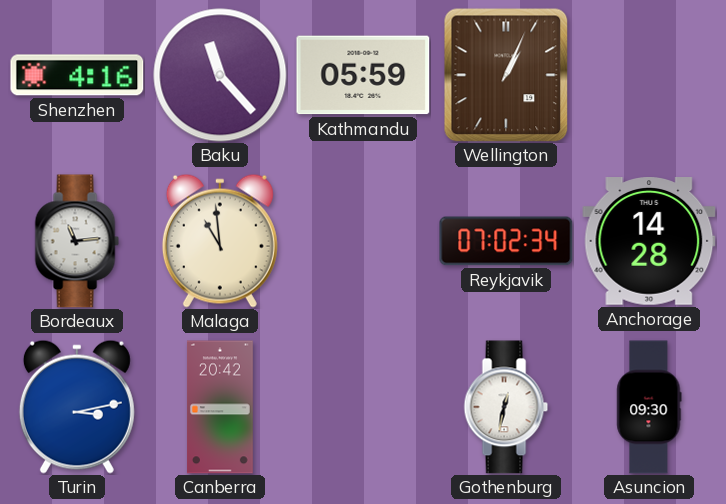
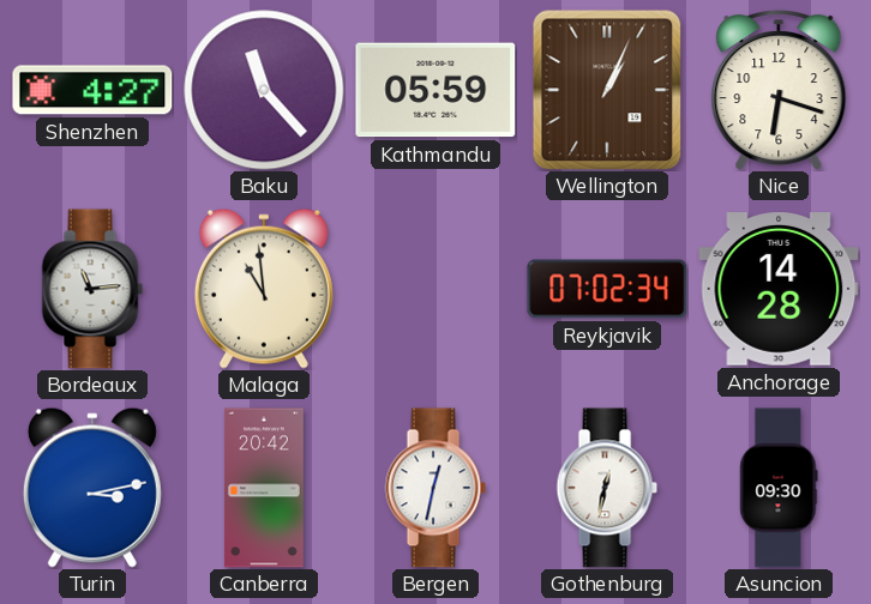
Shenzhen: 4:16 -> 4:27
Nice: none -> 6:18
Bergen: none -> 12:32
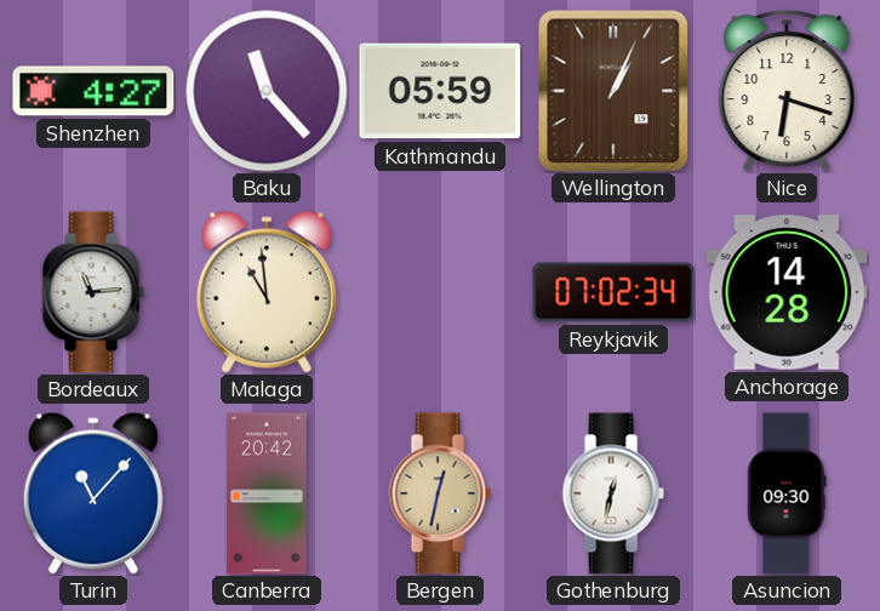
Turin: 3:13 -> 11:07
Bergen dial: white -> champagne
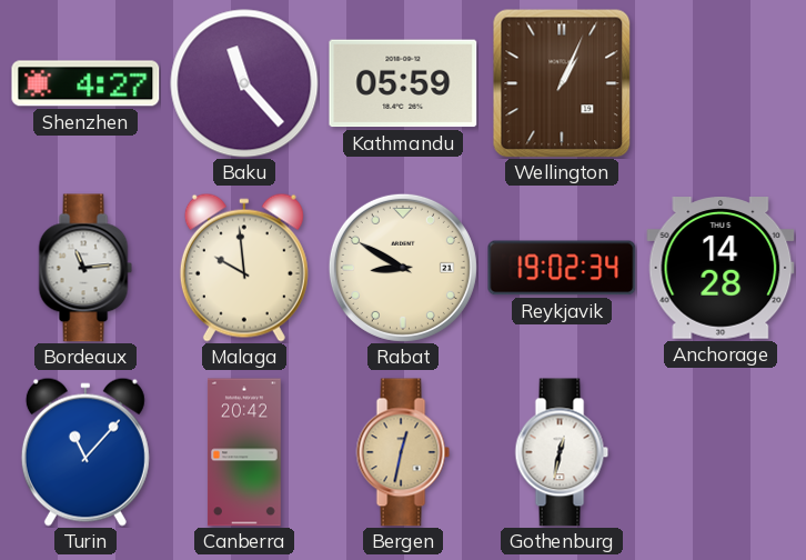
Nice: 6:18 -> none
Malaga: 10:59 -> 9:59
Rabat: none -> 8:50
Reykjavik: 07:02 -> 19:02
Asuncion: 09:30 -> none
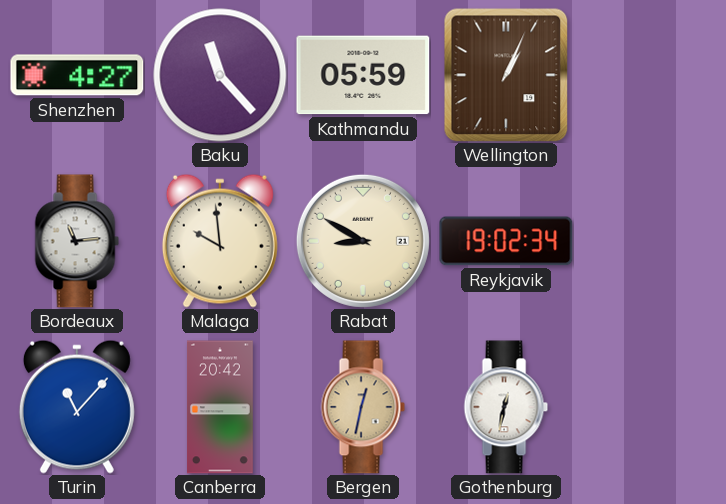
Anchorage: 14:28 -> none
